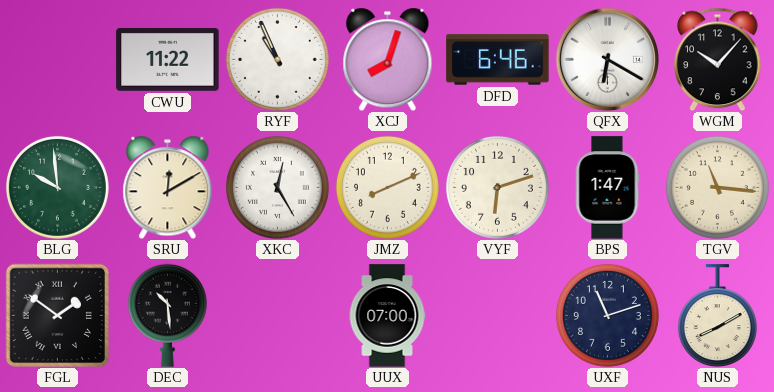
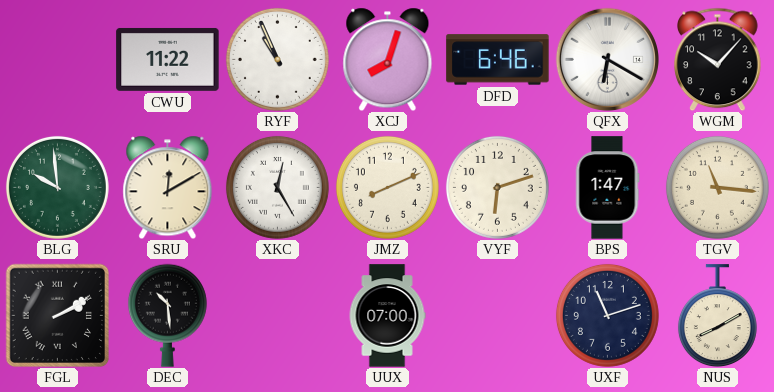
FGL: 1:51 -> 2:10
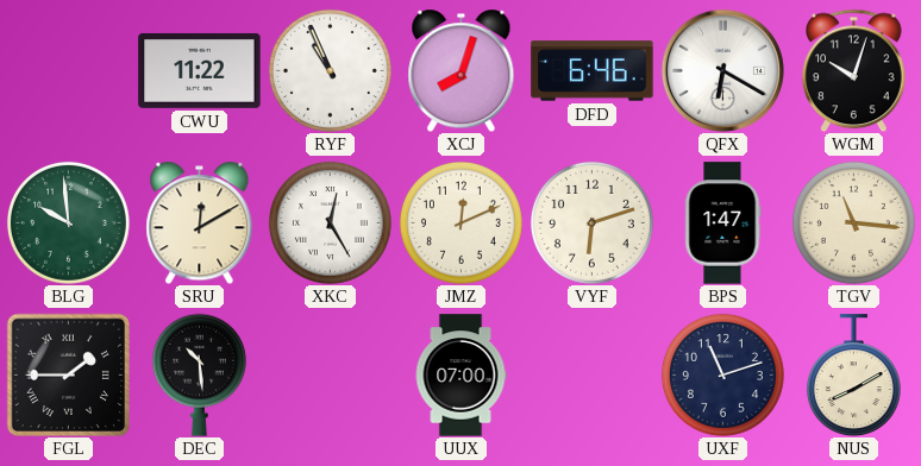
WGM: 10:07 -> 10:03
JMZ: 8:11 -> 12:11
FGL: 2:10 -> 1:45
